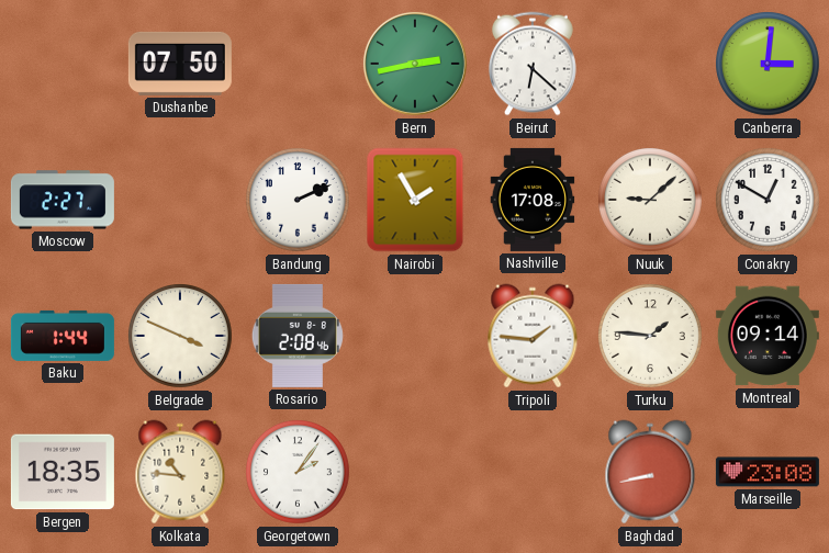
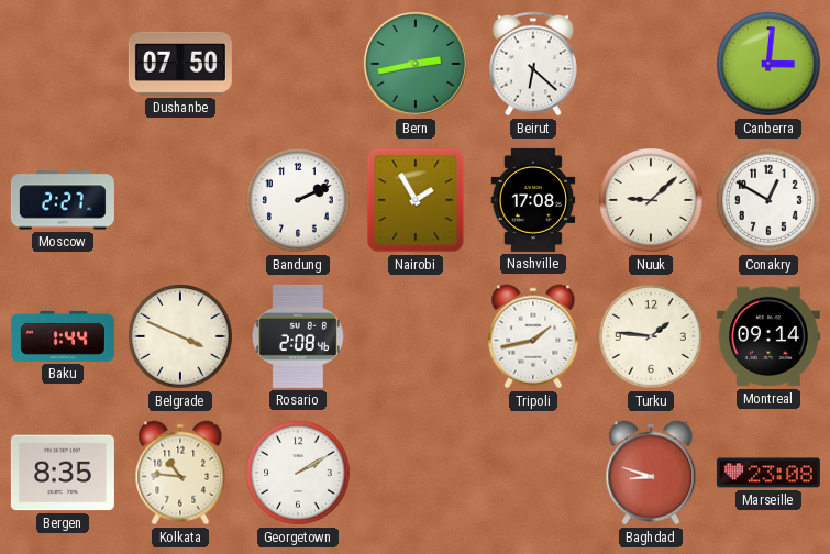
Tripoli: 1:46 -> 1:43
Bergen: 18:35 -> 8:35
Georgetown: 2:06 -> 2:10
Baghdad: 8:43 -> 8:48
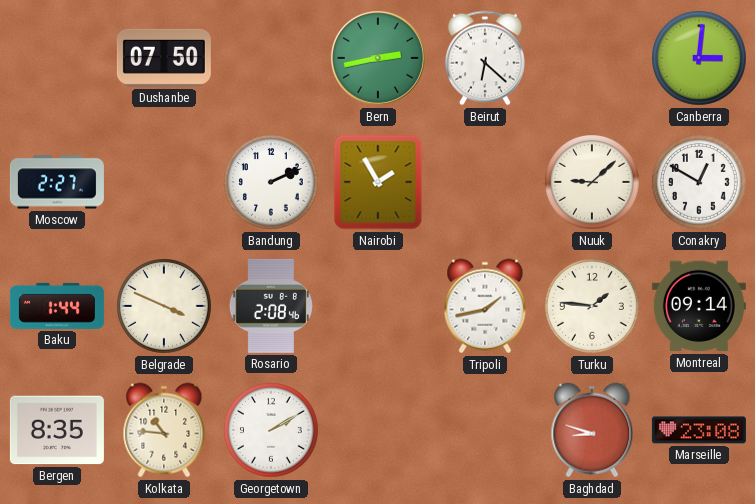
Nashville: 17:08 -> none
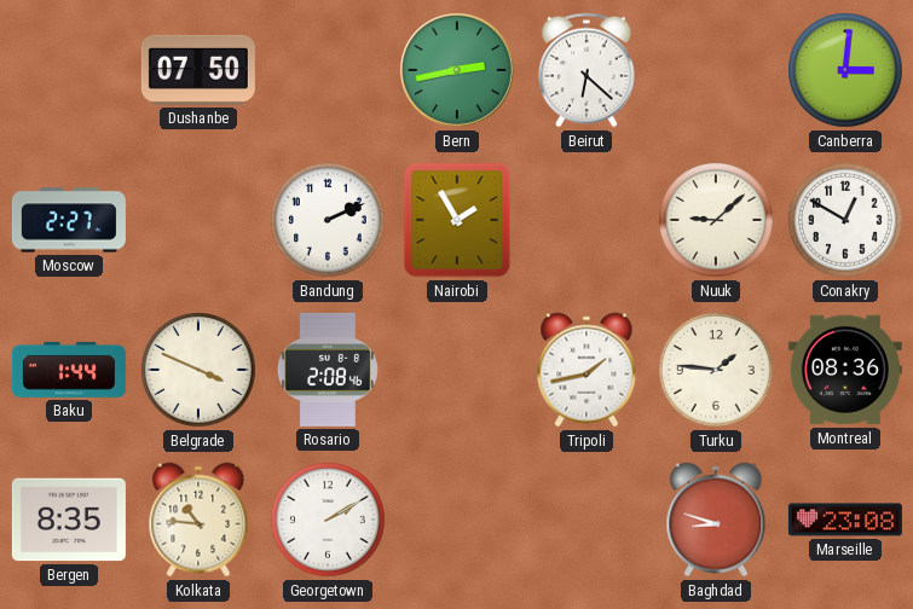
Montreal: 09:14 -> 08:36
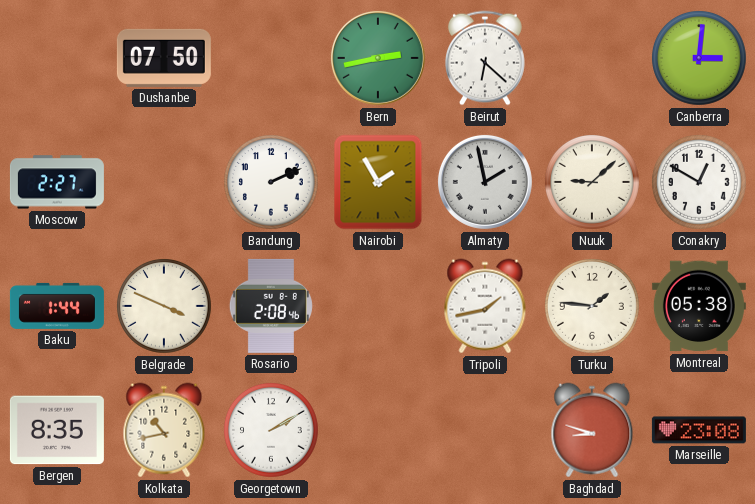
Almaty: none -> 1:58
Montreal: 08:36 -> 05:38
Kolkata: 10:46 -> 10:43
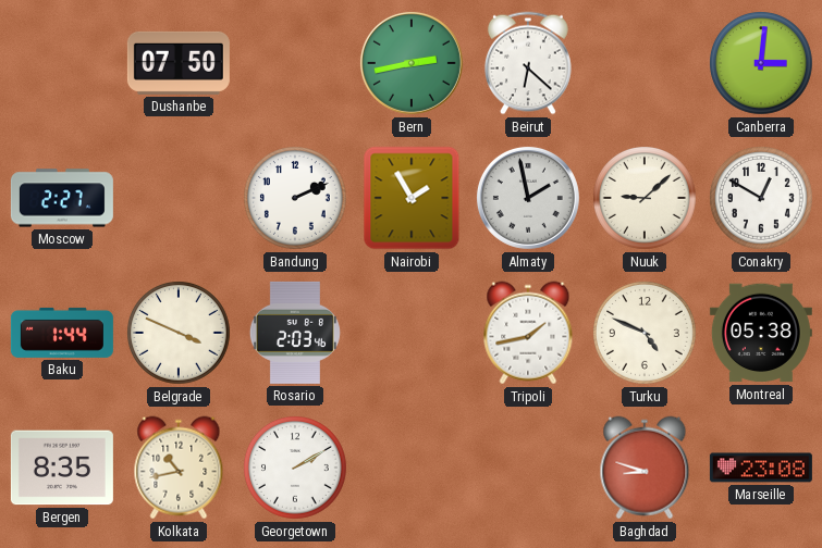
Rosario: 2:08 -> 2:03
Turku: 1:46 -> 4:49
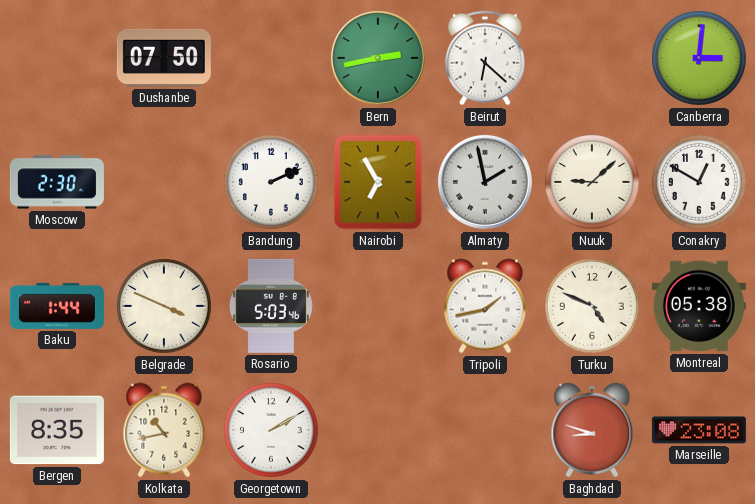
Moscow: 2:27 -> 2:30
Nairobi: 1:55 -> 6:55
Rosario: 2:03 -> 5:03
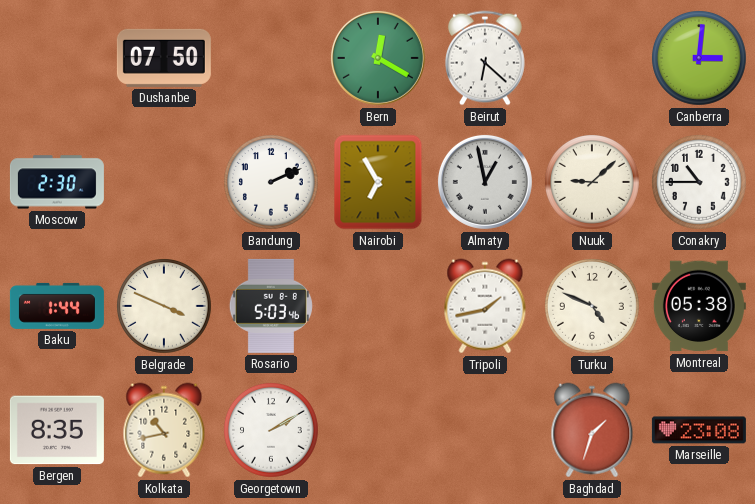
Bern: 2:43 -> 12:20
Almaty: 1:58 -> 12:58
Conakry: 12:50 -> 10:45
Baghdad: 8:48 -> 1:33
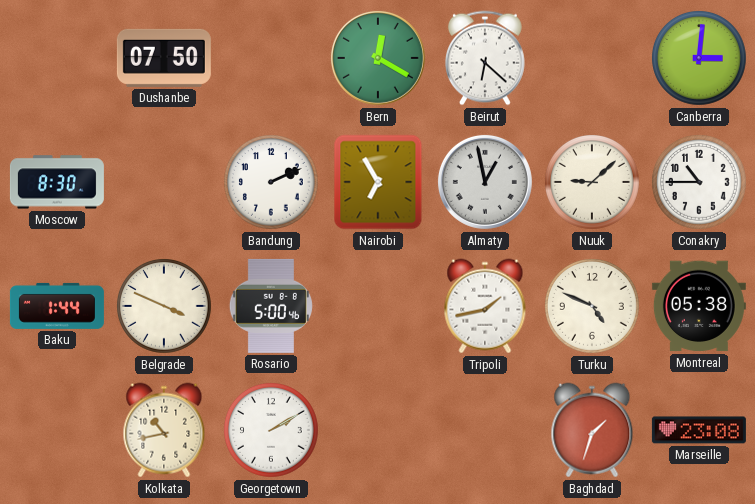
Moscow: 2:30 -> 8:30
Rosario: 5:03 -> 5:00
Bergen: 8:35 -> none
